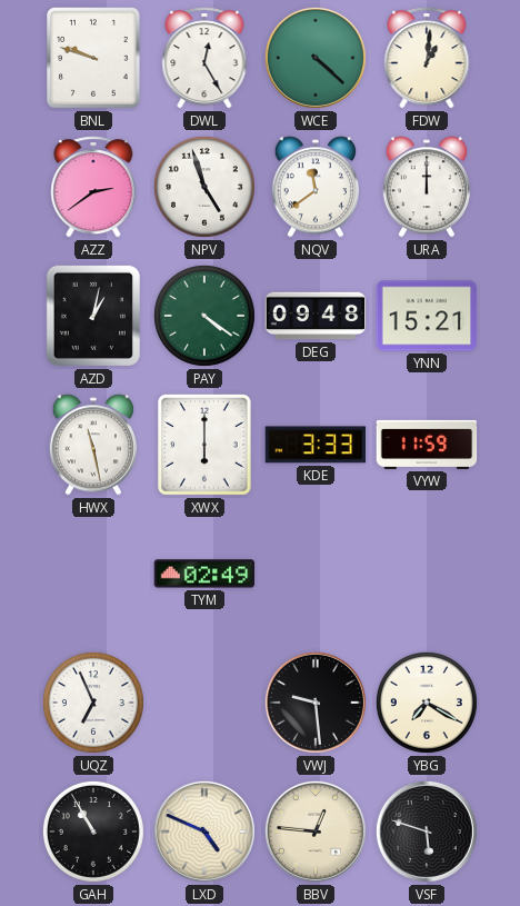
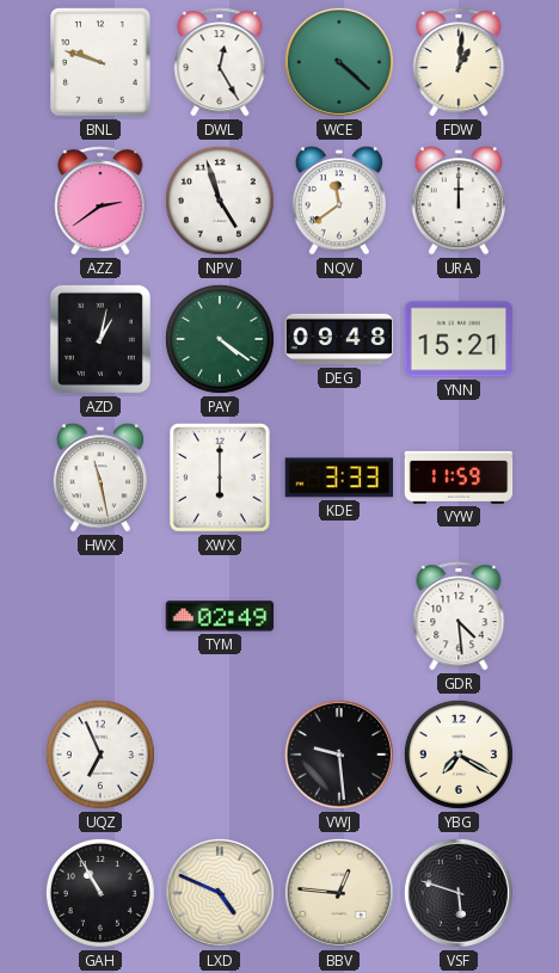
GDR: none -> 4:29
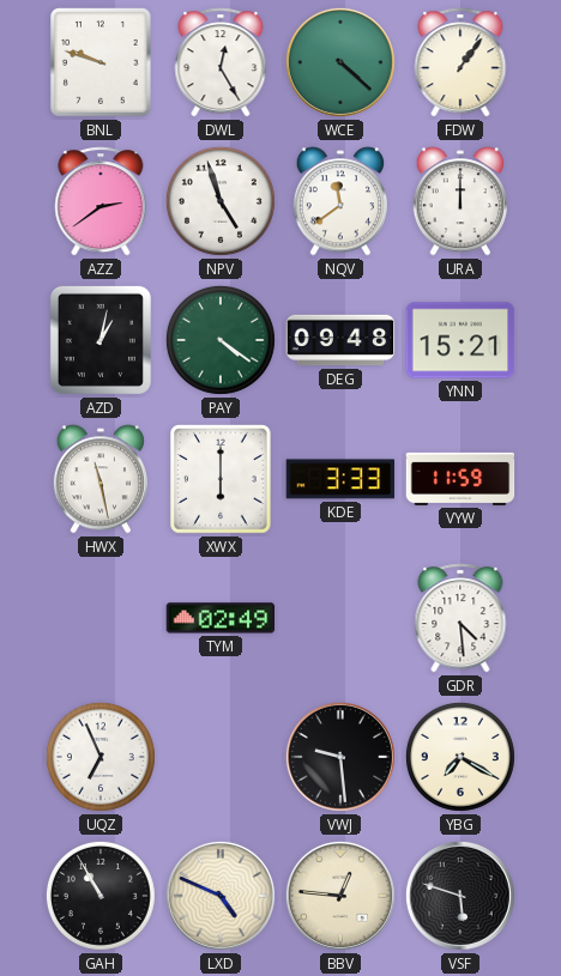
FDW: 1:01 -> 1:06
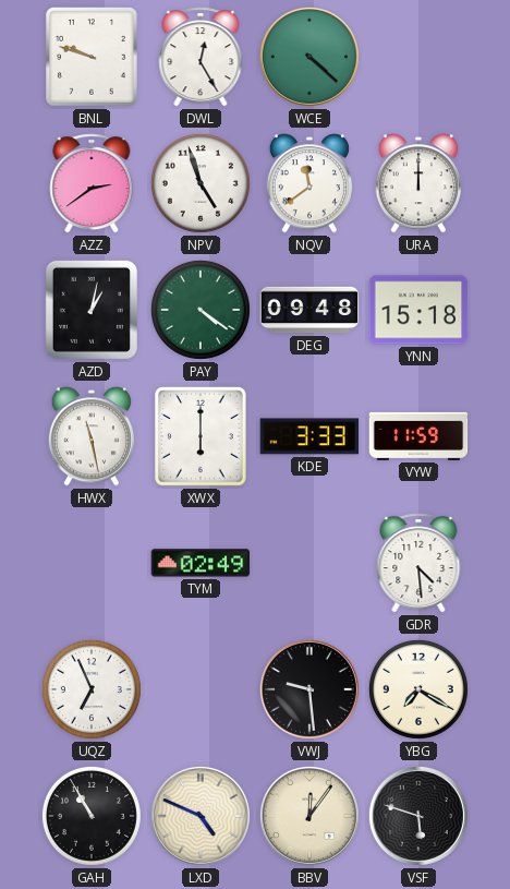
FDW: 1:06 -> none
YNN: 15:21 -> 15:18
BBV: 12:46 -> 12:06
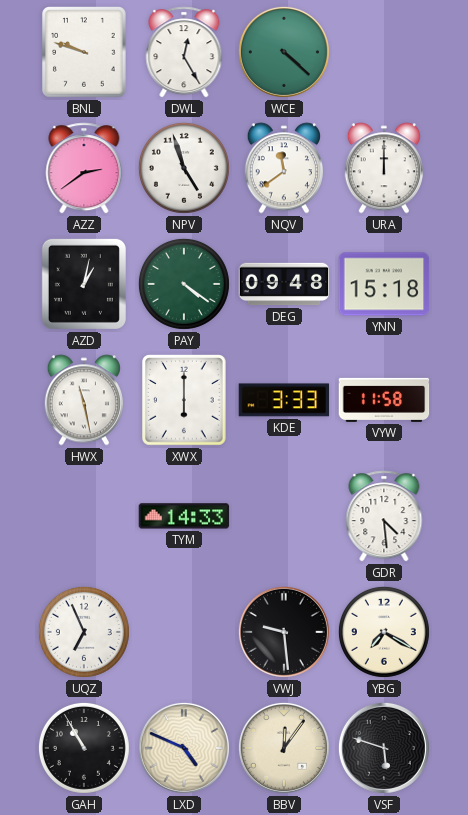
VYW: 11:59 -> 11:58
TYM: 02:49 -> 14:33
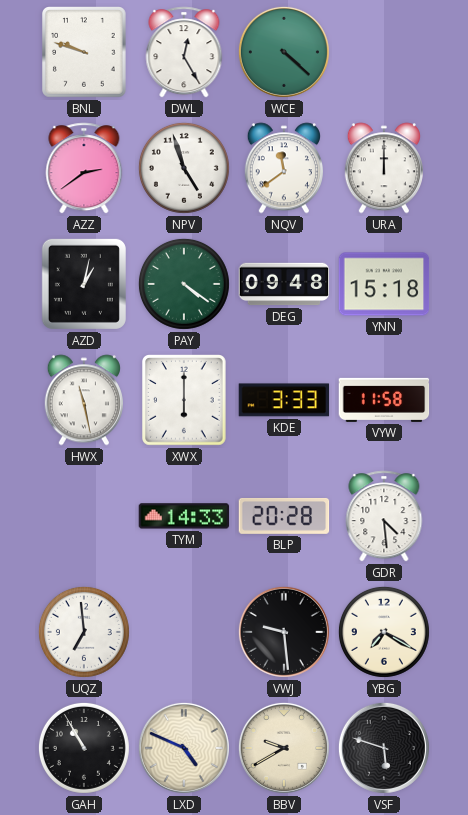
BLP: none -> 20:28
UQZ: 6:56 -> 6:59
BBV: 12:06 -> 9:40
